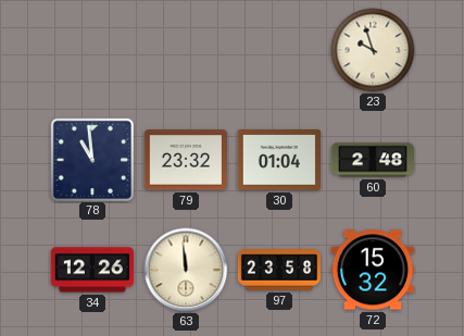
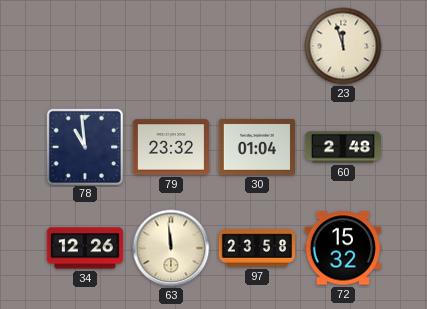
23: 9:57 -> 11:57
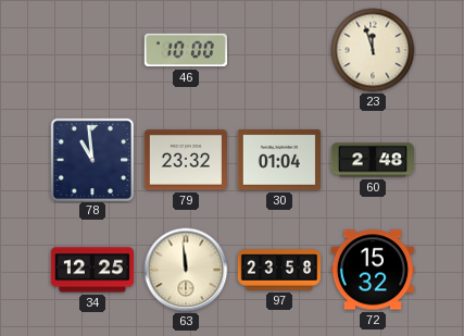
46: none -> 10:00
34: 12:26 -> 12:25
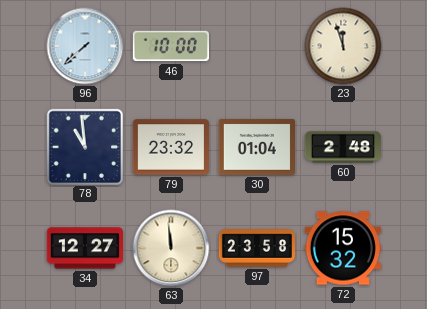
96: none -> 7:38
34: 12:25 -> 12:27
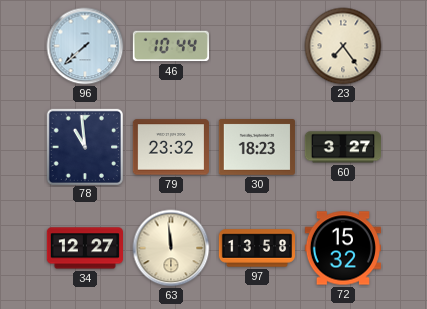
46: 10:00 -> 10:44
23: 11:57 -> 7:24
30: 01:04 -> 18:23
60: 2:48 -> 3:27
97: 23:58 -> 13:58
